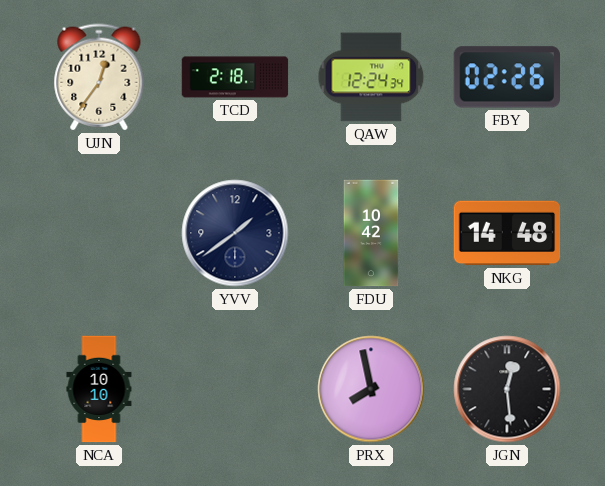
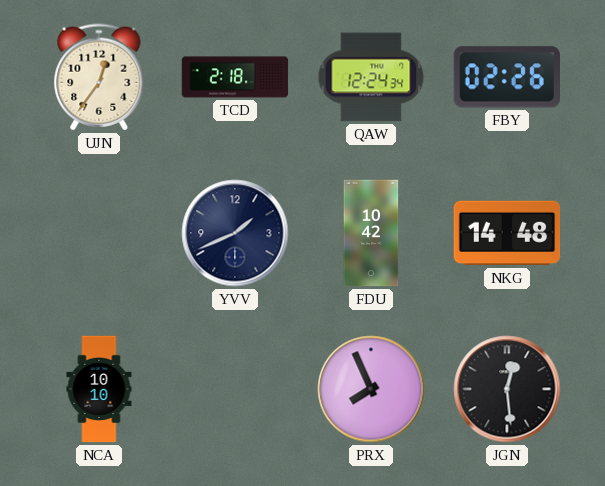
YVV: 1:39 -> 1:41
PRX: 7:58 -> 7:56
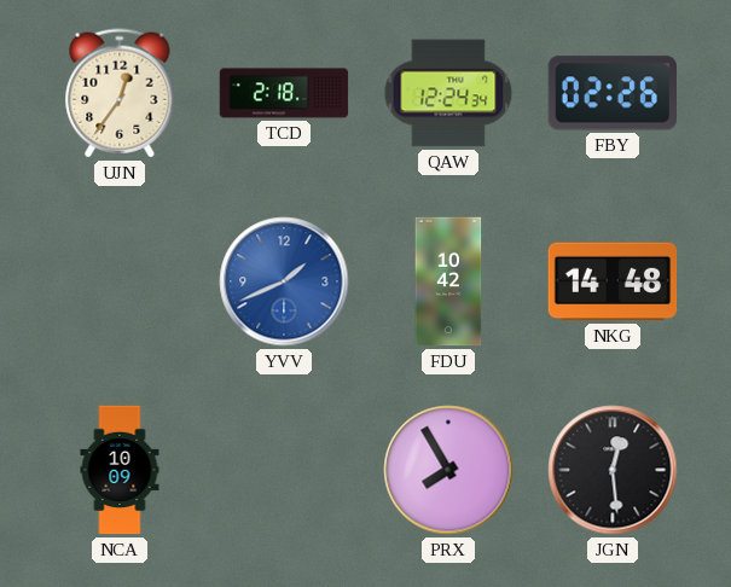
YVV dial: navy -> blue
NCA: 10:10 -> 10:09
PRX: 7:56 -> 7:55
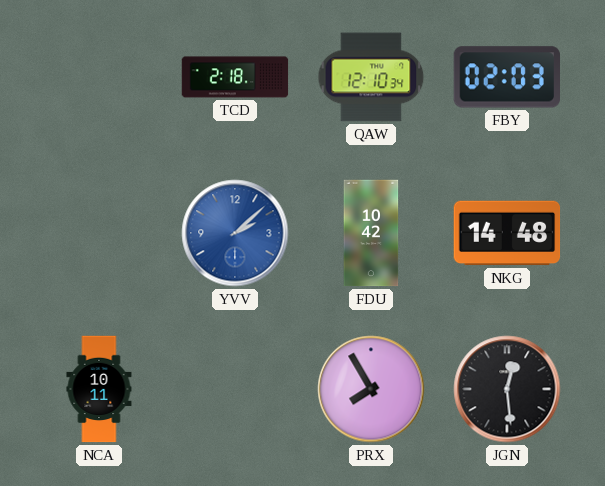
UJN: 12:36 -> none
QAW: 12:24 -> 12:10
FBY: 02:26 -> 02:03
YVV: 1:41 -> 2:08
NCA: 10:09 -> 10:11
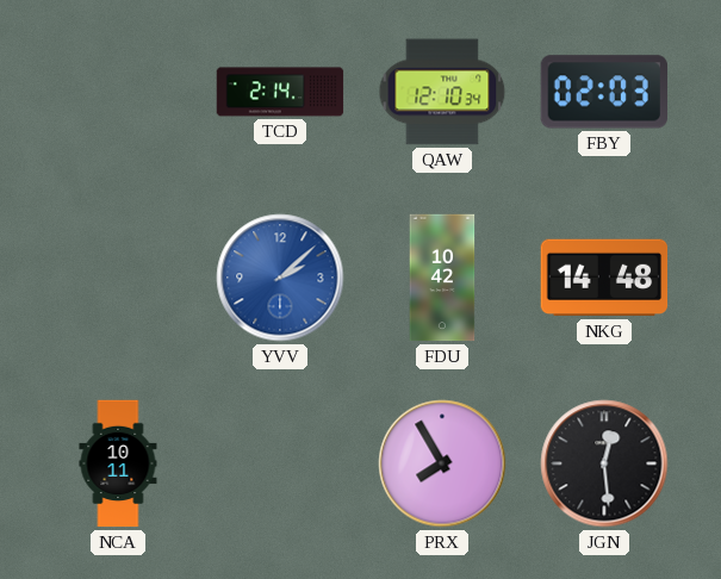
TCD: 2:18 -> 2:14
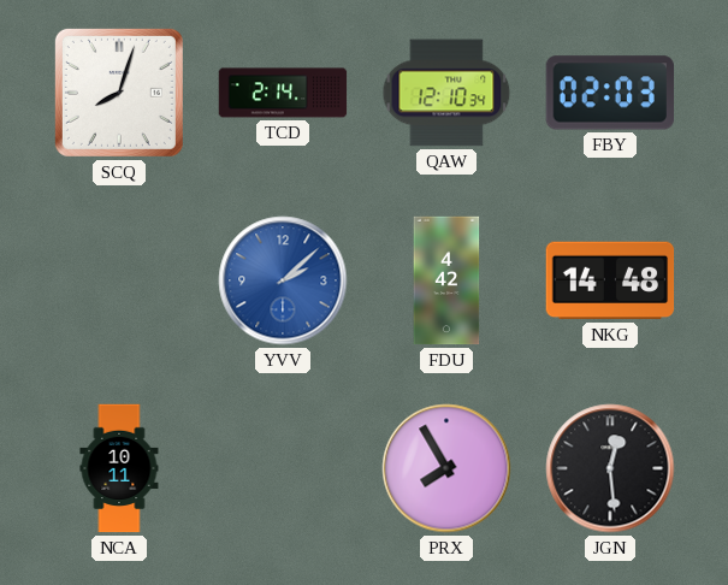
SCQ: none -> 8:03
FDU: 10:42 -> 4:42
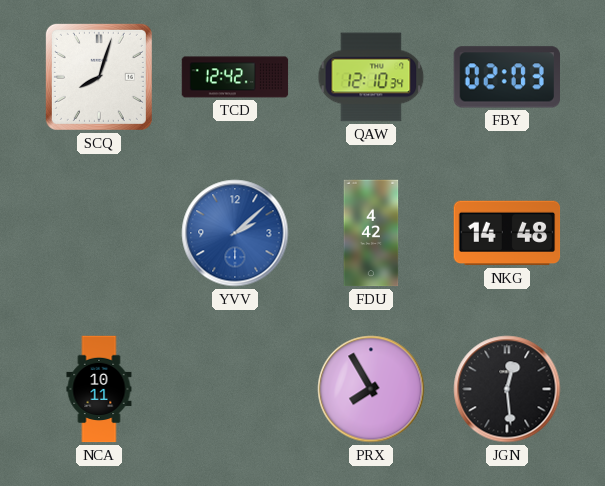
TCD: 2:14 -> 12:42
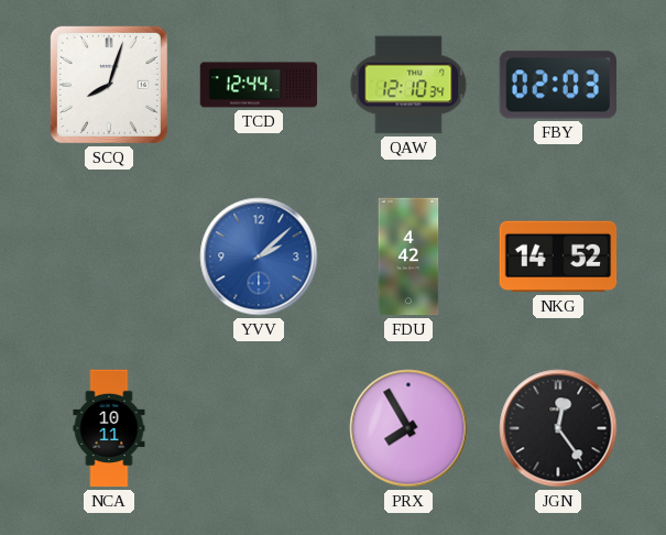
TCD: 12:42 -> 12:44
NKG: 14:48 -> 14:52
JGN: 12:29 -> 12:24
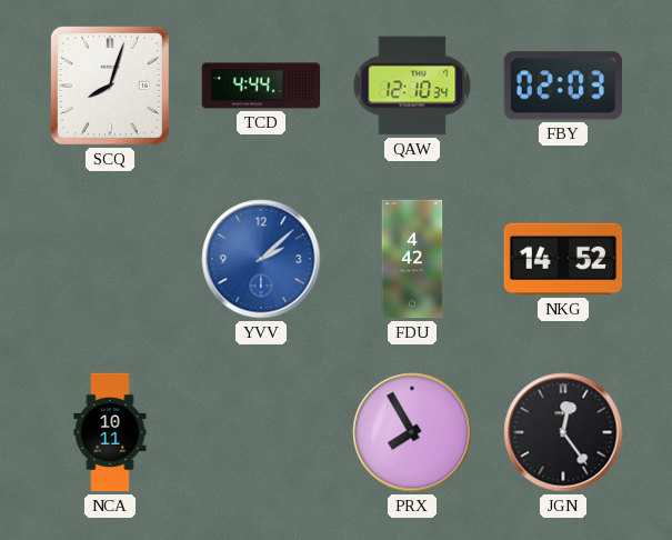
TCD: 12:44 -> 4:44
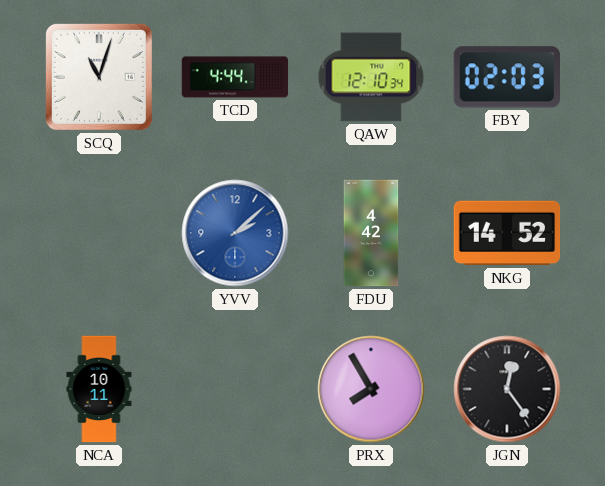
SCQ: 8:03 -> 11:03
